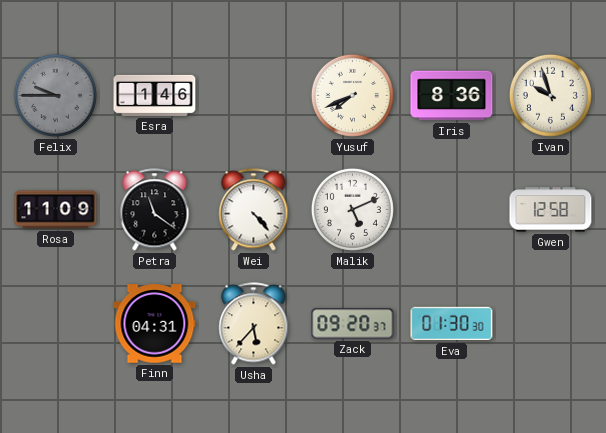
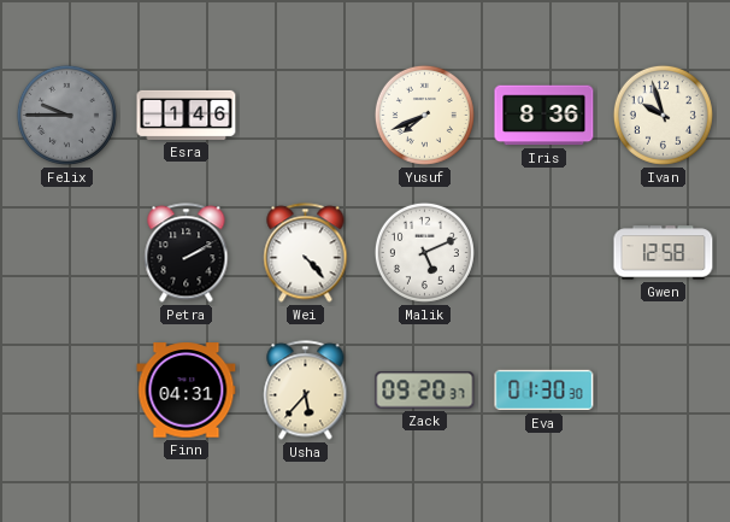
Rosa: 11:09 -> none
Petra: 11:21 -> 2:10
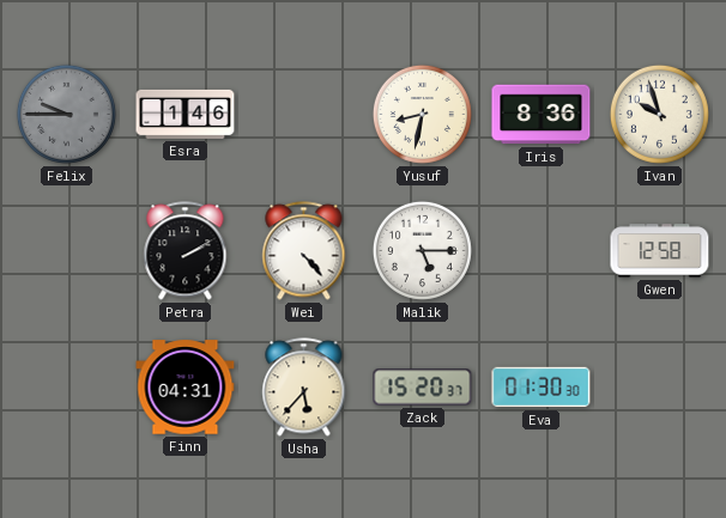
Yusuf: 7:41 -> 8:32
Malik: 5:11 -> 5:15
Zack: 09:20 -> 15:20
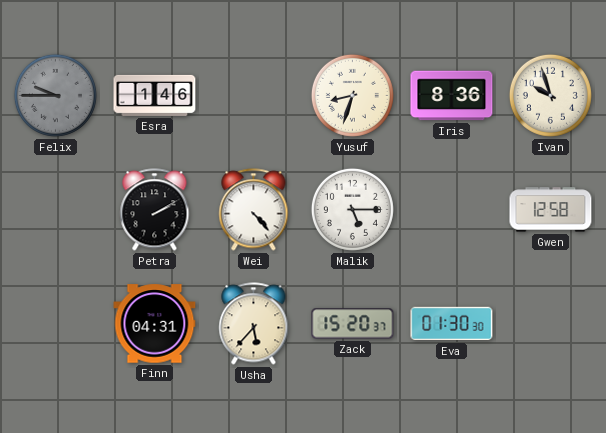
Yusuf: 8:32 -> 8:33
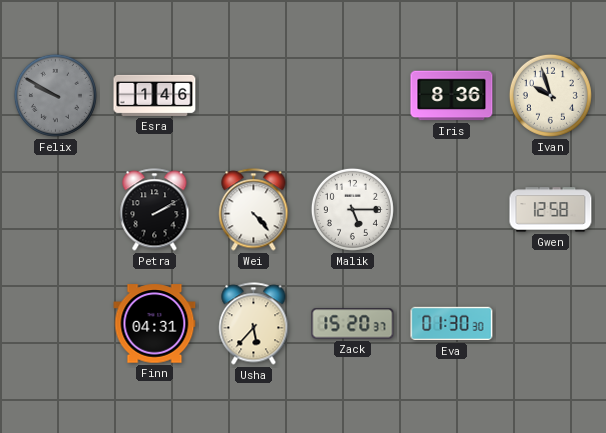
Felix: 9:45 -> 9:50
Yusuf: 8:33 -> none
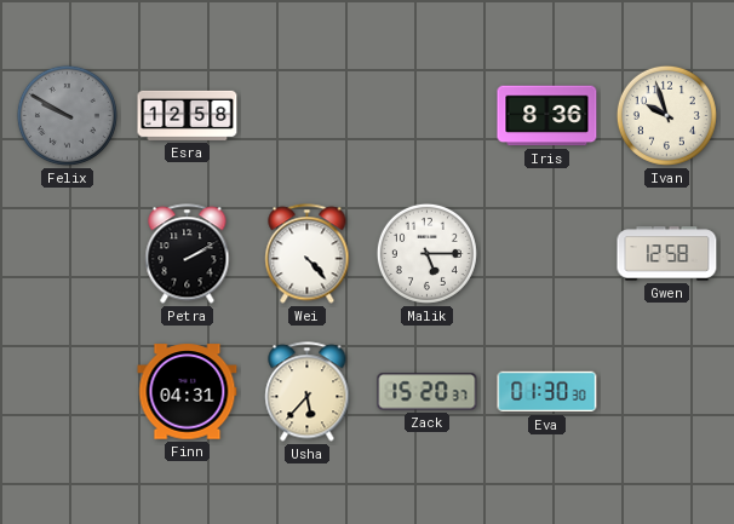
Esra: 1:46 -> 12:58
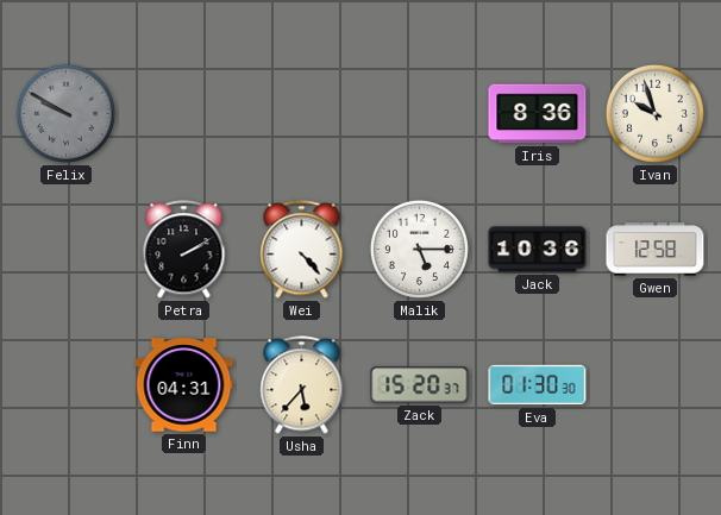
Esra: 12:58 -> none
Jack: none -> 10:36
